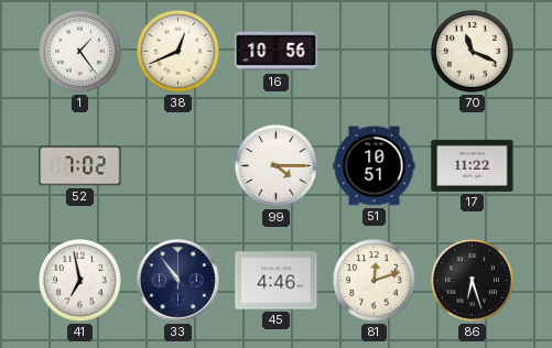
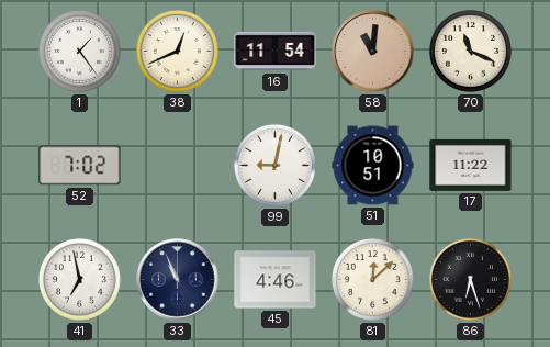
16: 10:56 -> 11:54
58: none -> 11:01
99: 4:15 -> 9:02
33: 10:54 -> 10:56
81: 12:12 -> 12:08
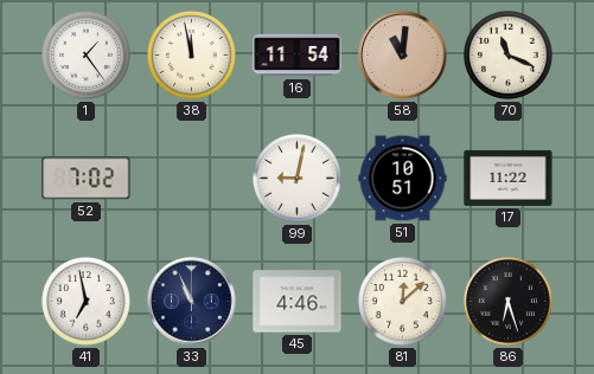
38: 12:41 -> 11:58
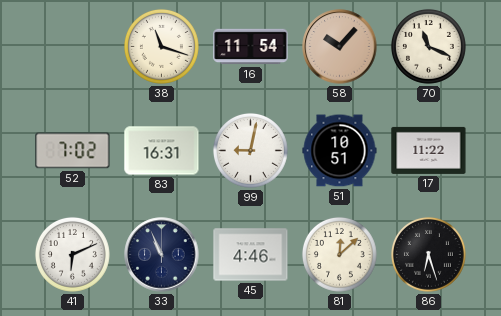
1: 1:24 -> none
38: 11:58 -> 11:18
58: 11:01 -> 10:07
83: none -> 16:31
41: 6:58 -> 6:11
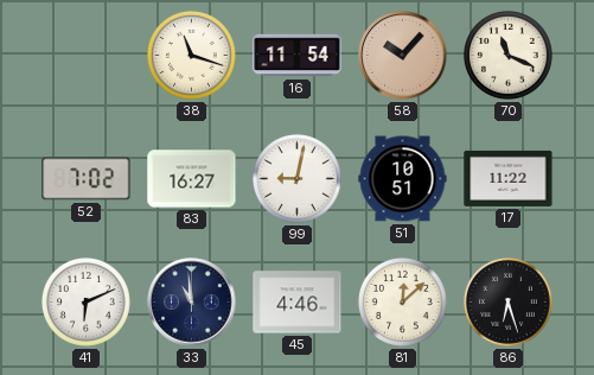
83: 16:31 -> 16:27
33: 10:56 -> 10:59
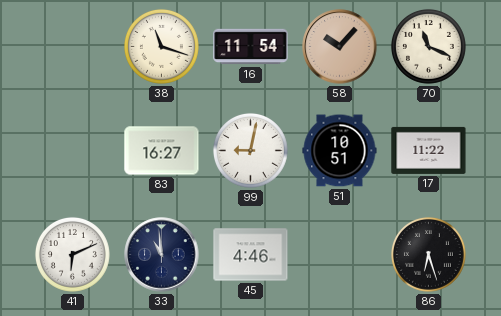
52: 7:02 -> none
81: 12:08 -> none
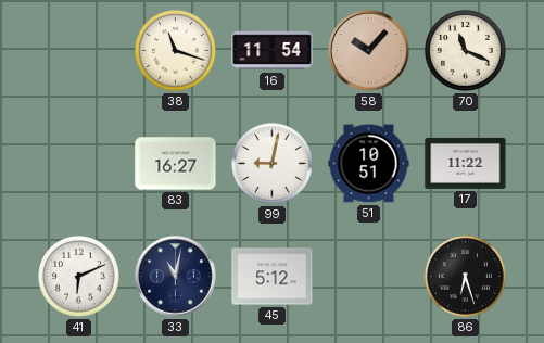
33: 10:59 -> 11:02
45: 4:46 -> 5:12
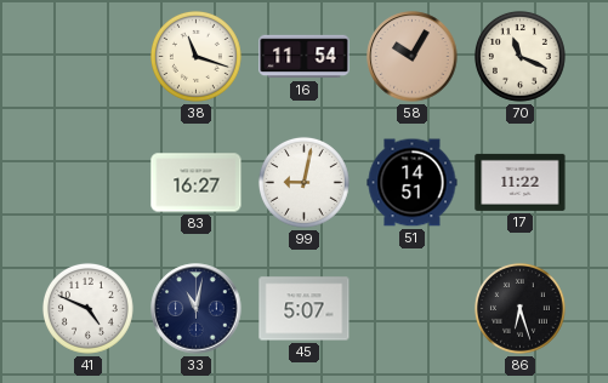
58: 10:07 -> 10:05
51: 10:51 -> 14:51
41: 6:11 -> 4:49
45: 5:12 -> 5:07
